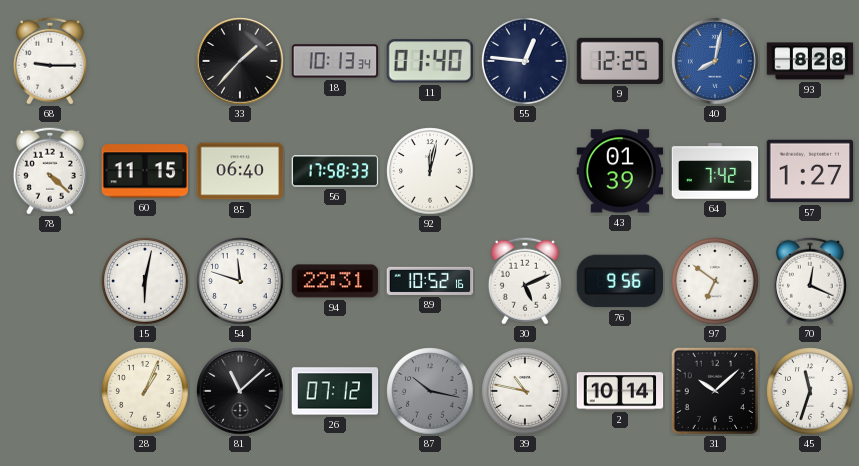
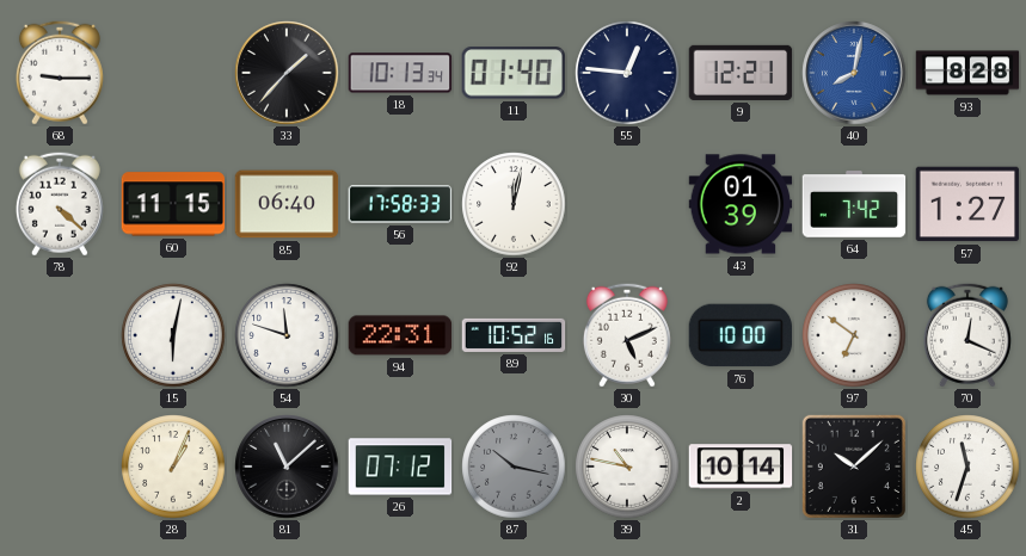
9: 12:25 -> 12:21
76: 9:56 -> 10:00
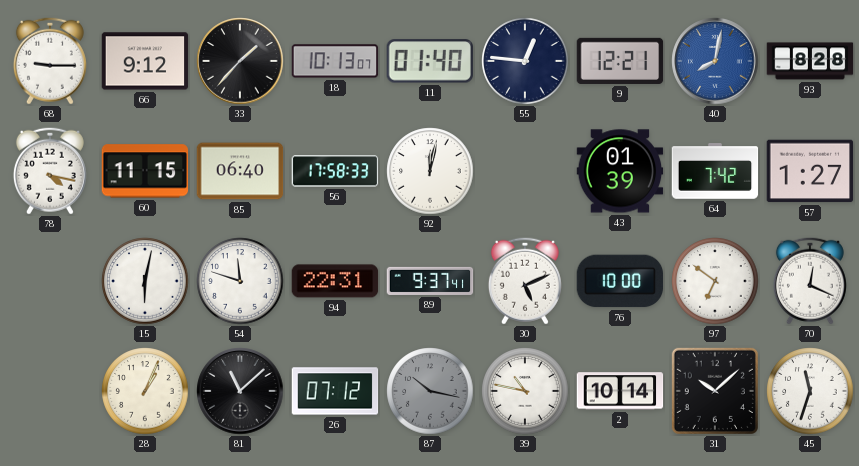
66: none -> 9:12
18: 10:13:34 -> 10:13:07
78: 4:22 -> 4:17
89: 10:52 -> 9:37
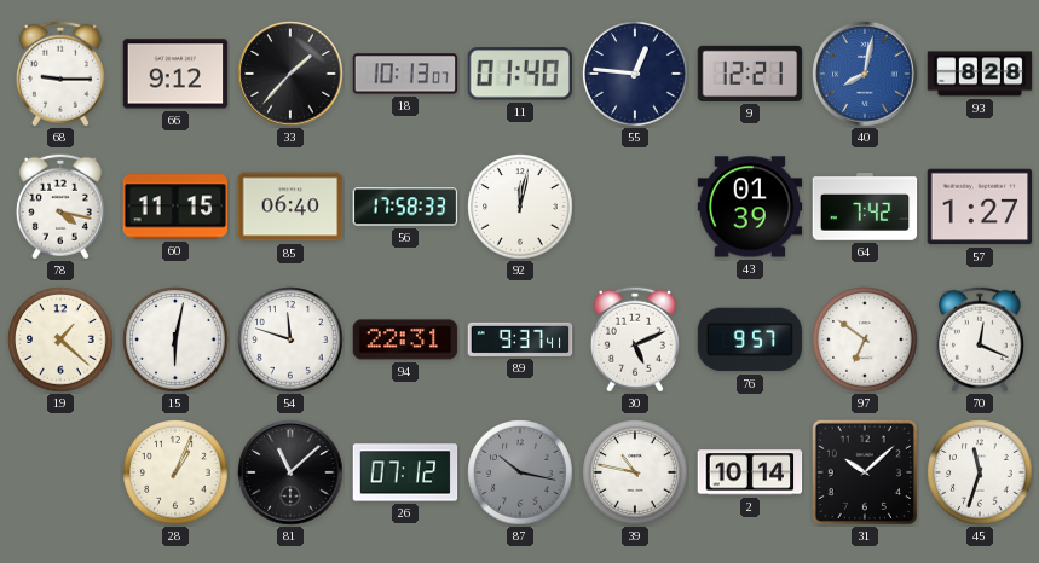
19: none -> 1:22
76: 10:00 -> 9:57
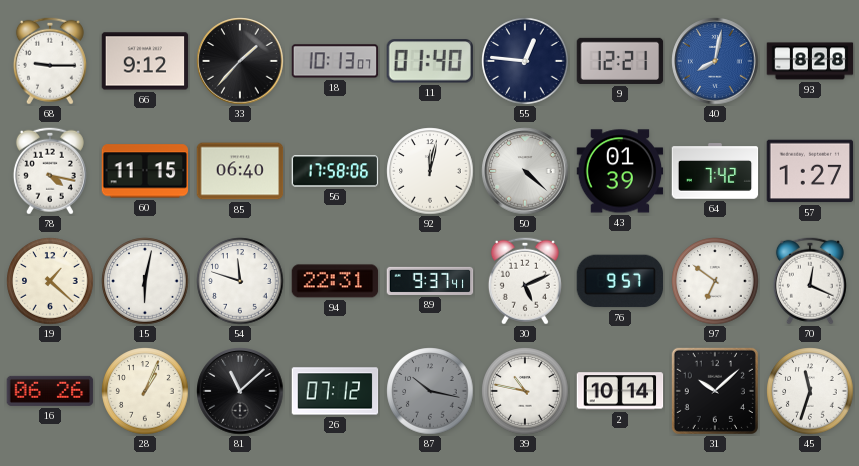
56: 17:58:33 -> 17:58:06
50: none -> 4:22
16: none -> 06:26
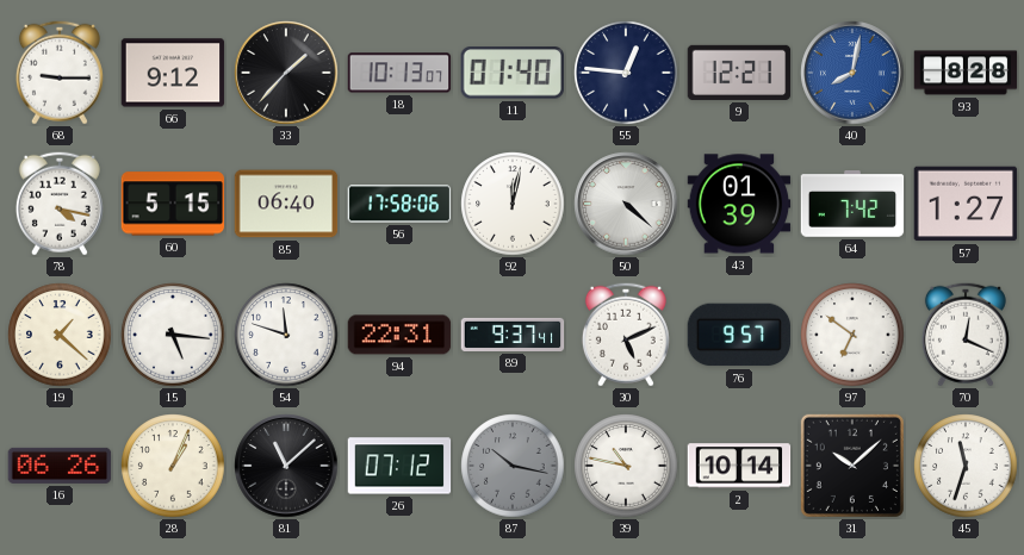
60: 11:15 -> 5:15
15: 6:02 -> 5:16
